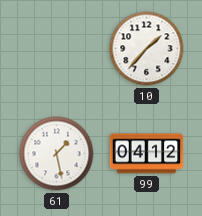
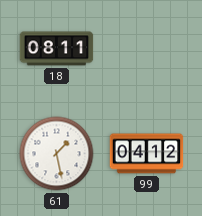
18: none -> 08:11
10: 1:37 -> none
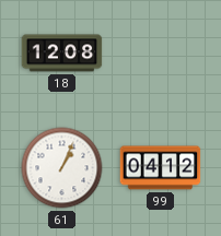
18: 08:11 -> 12:08
61: 1:28 -> 1:04
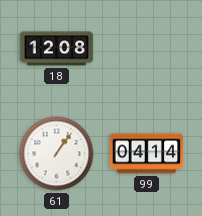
61: 1:04 -> 1:06
99: 04:12 -> 04:14
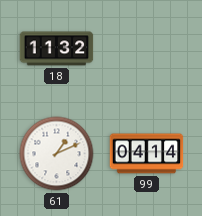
18: 12:08 -> 11:32
61: 1:06 -> 1:11
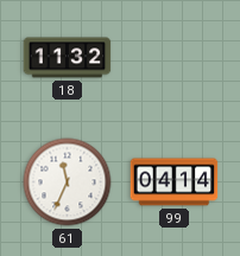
61: 1:11 -> 11:34
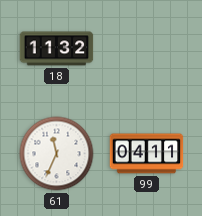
99: 04:14 -> 04:11
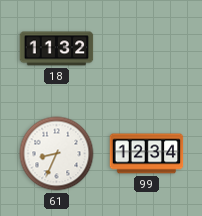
61: 11:34 -> 8:34
99: 04:11 -> 12:34
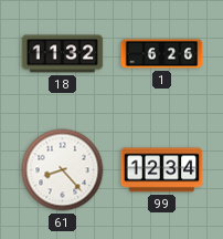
1: none -> 6:26
61: 8:34 -> 8:23
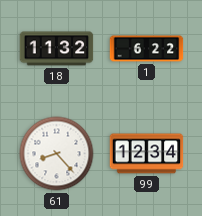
1: 6:26 -> 6:22
